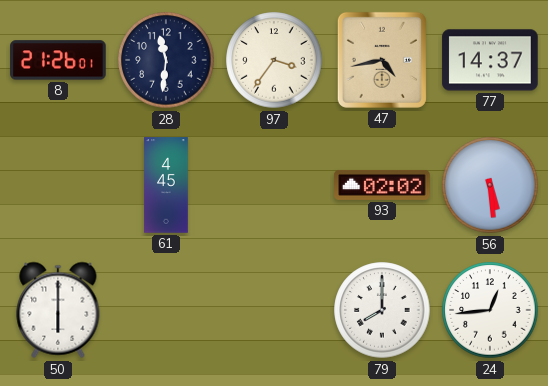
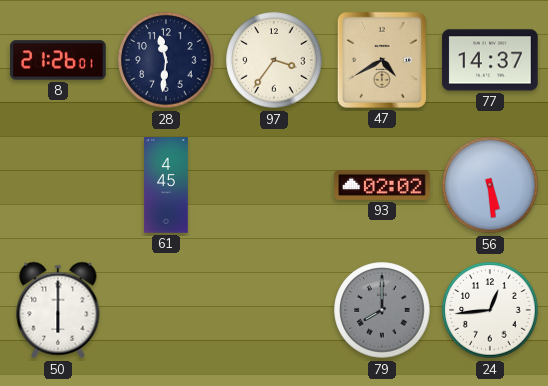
47: 4:43 -> 4:40
79 dial: white -> grey
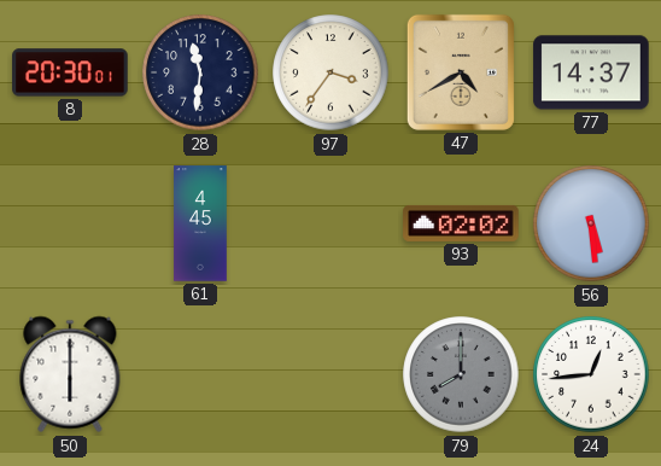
8: 21:26 -> 20:30
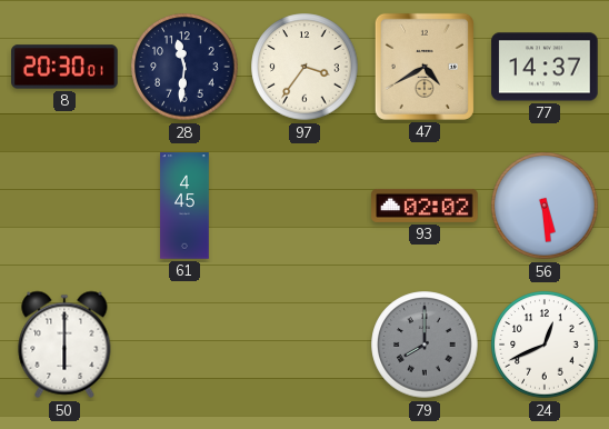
24: 12:44 -> 12:41
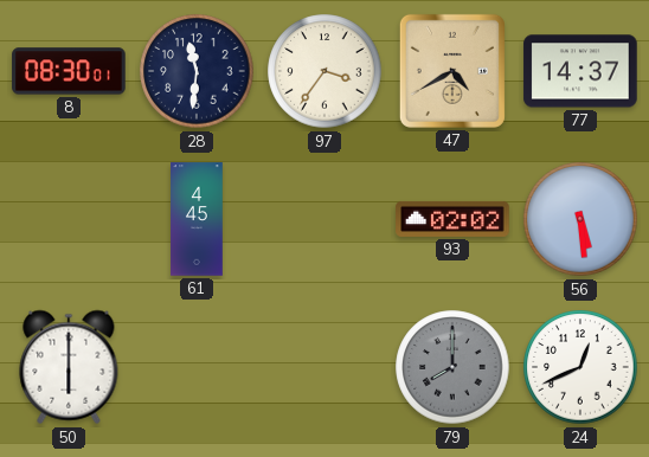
8: 20:30 -> 08:30
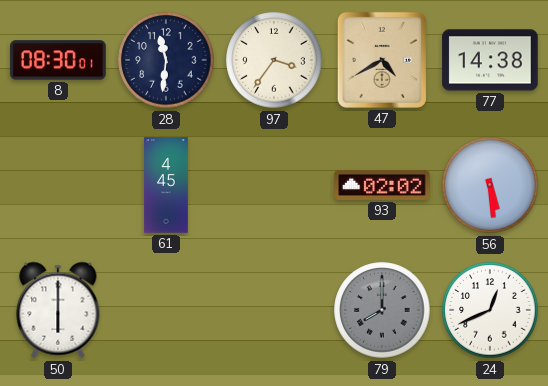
77: 14:37 -> 14:38
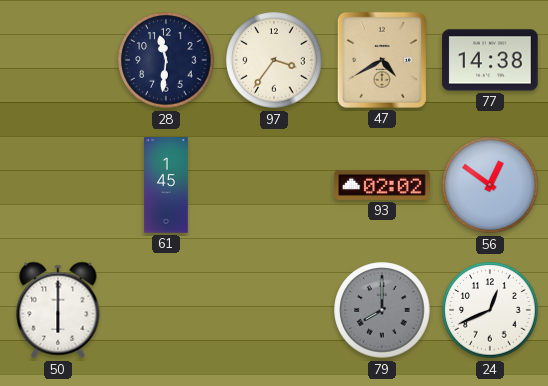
8: 08:30 -> none
61: 4:45 -> 1:45
56: 5:29 -> 12:51
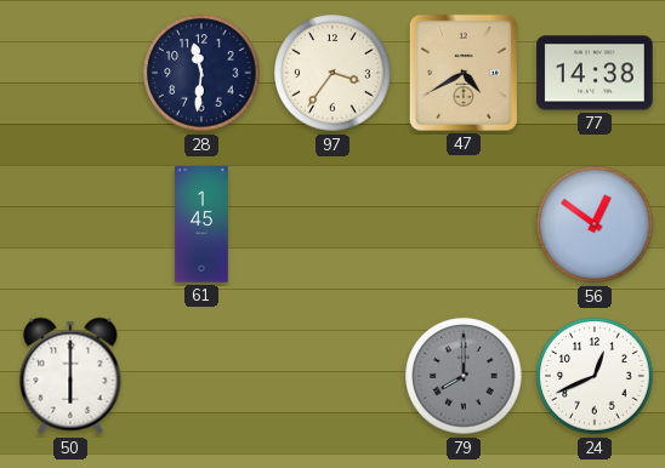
93: 02:02 -> none
